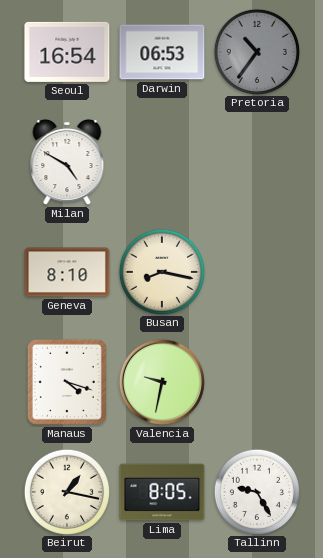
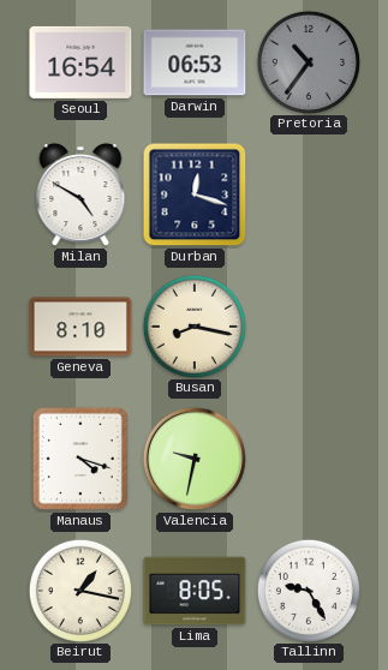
Durban: none -> 12:18
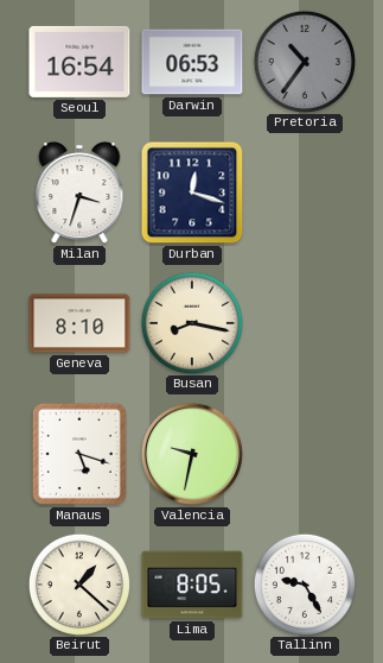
Milan: 4:50 -> 3:33
Manaus: 4:18 -> 5:18
Beirut: 1:17 -> 1:22
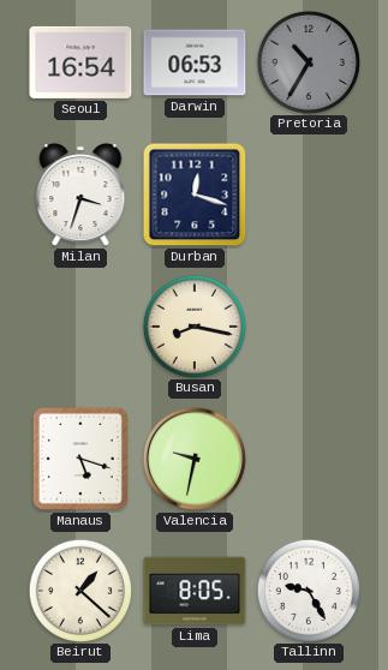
Pretoria: 10:36 -> 10:35
Geneva: 8:10 -> none
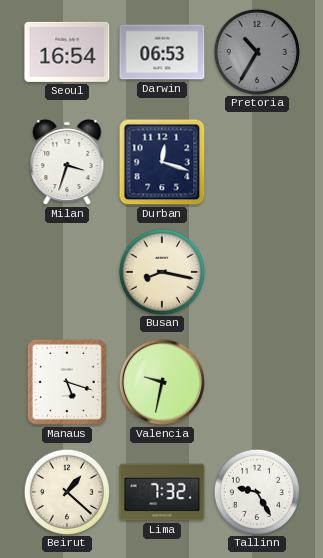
Lima: 8:05 -> 7:32
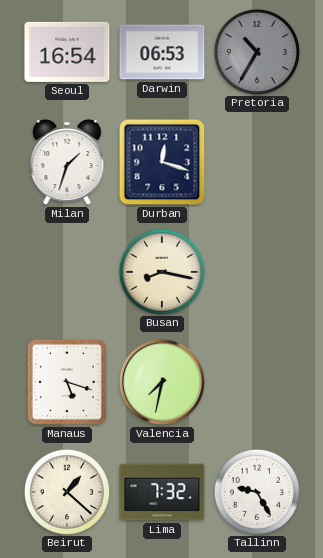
Milan: 3:33 -> 1:33
Valencia: 9:32 -> 7:32
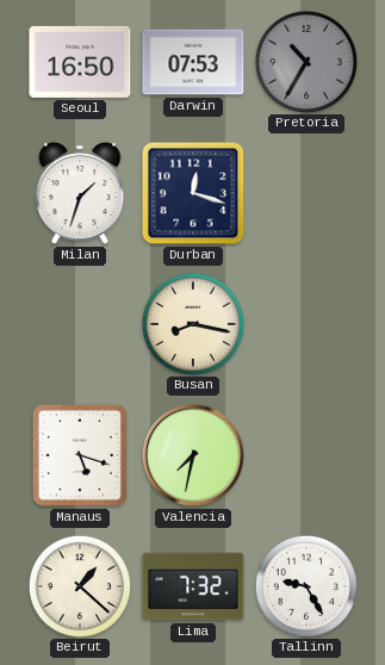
Seoul: 16:54 -> 16:50
Darwin: 06:53 -> 07:53
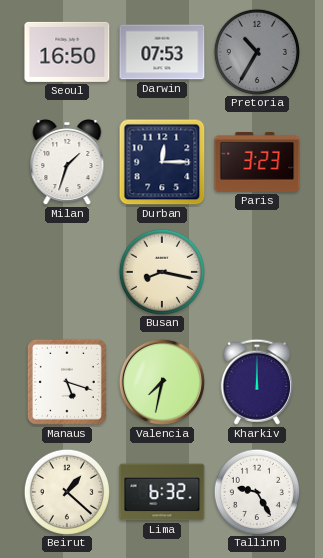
Durban: 12:18 -> 12:15
Paris: none -> 3:23
Kharkiv: none -> 12:00
Lima: 7:32 -> 6:32
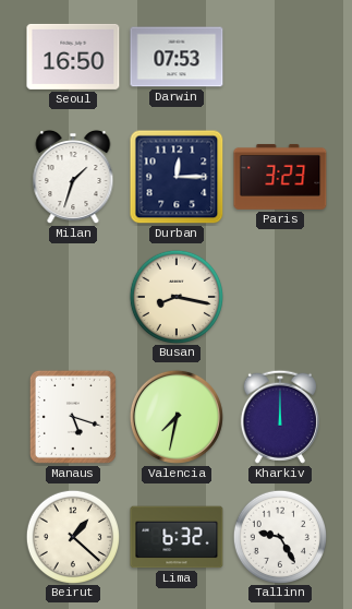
Pretoria: 10:35 -> none
